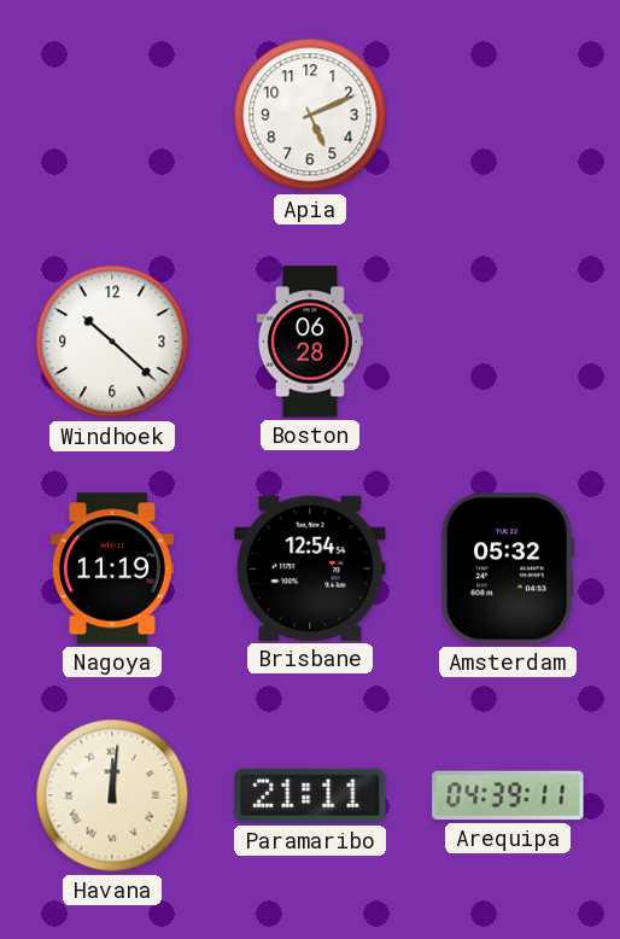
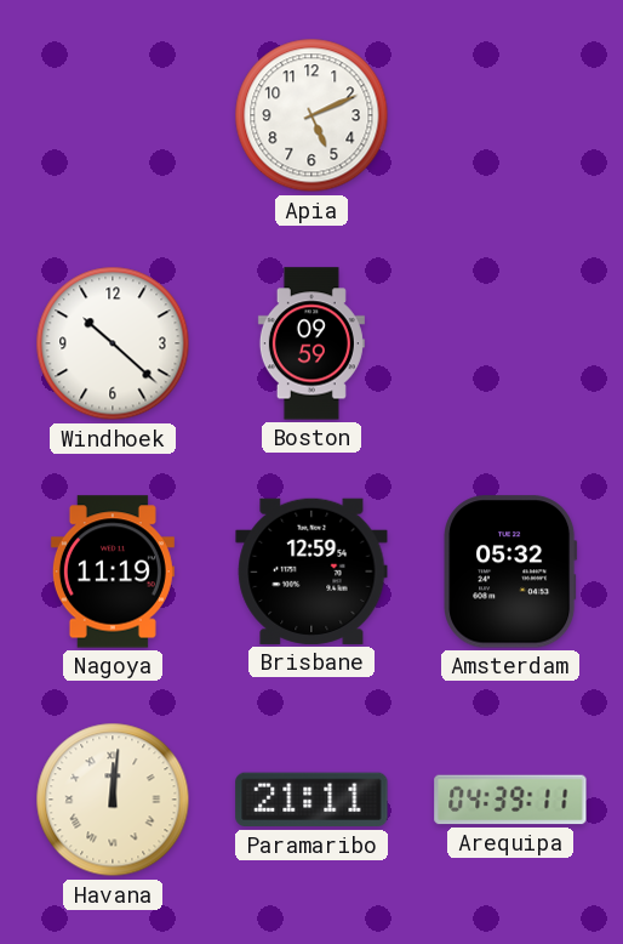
Boston: 06:28 -> 09:59
Brisbane: 12:54 -> 12:59
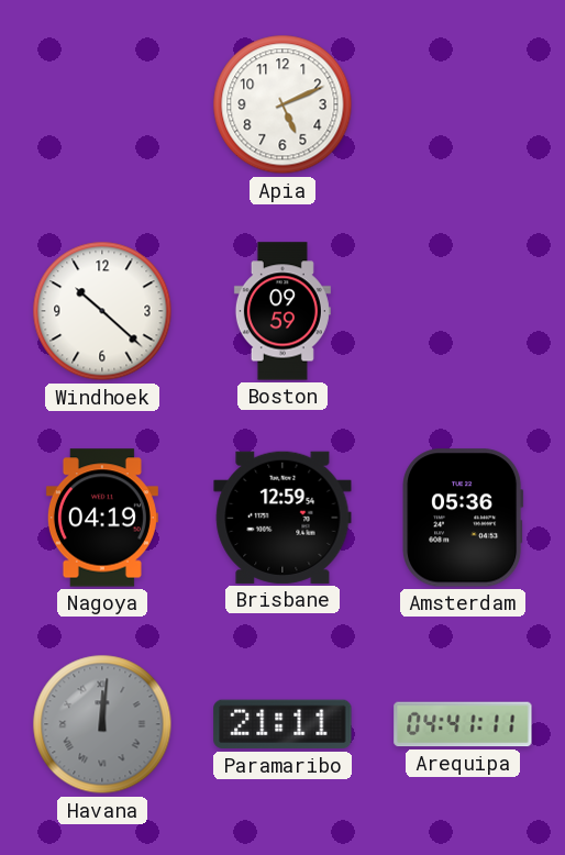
Nagoya: 11:19 -> 04:19
Amsterdam: 05:32 -> 05:36
Havana dial: cream -> grey
Arequipa: 04:39 -> 04:41
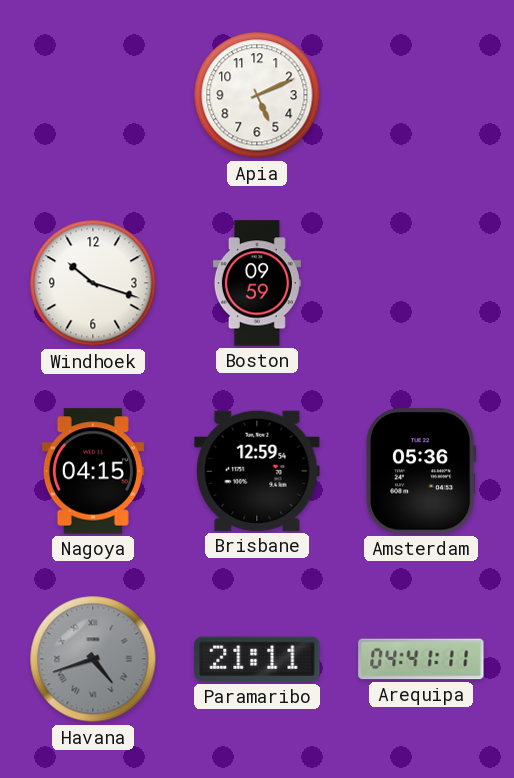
Windhoek: 10:22 -> 10:18
Nagoya: 04:19 -> 04:15
Havana: 12:01 -> 4:42
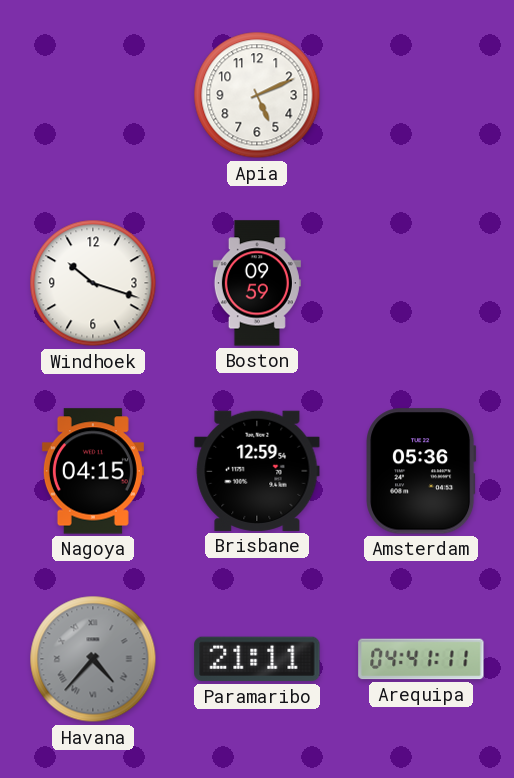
Havana: 4:42 -> 4:37
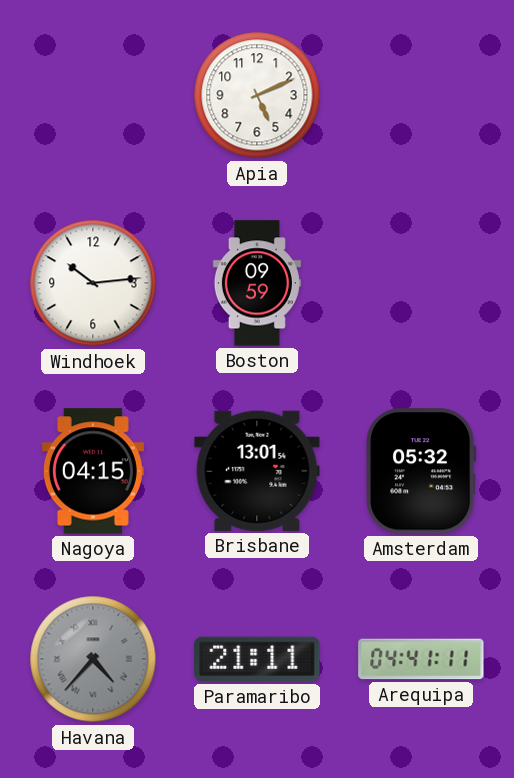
Windhoek: 10:18 -> 10:14
Brisbane: 12:59 -> 13:01
Amsterdam: 05:36 -> 05:32
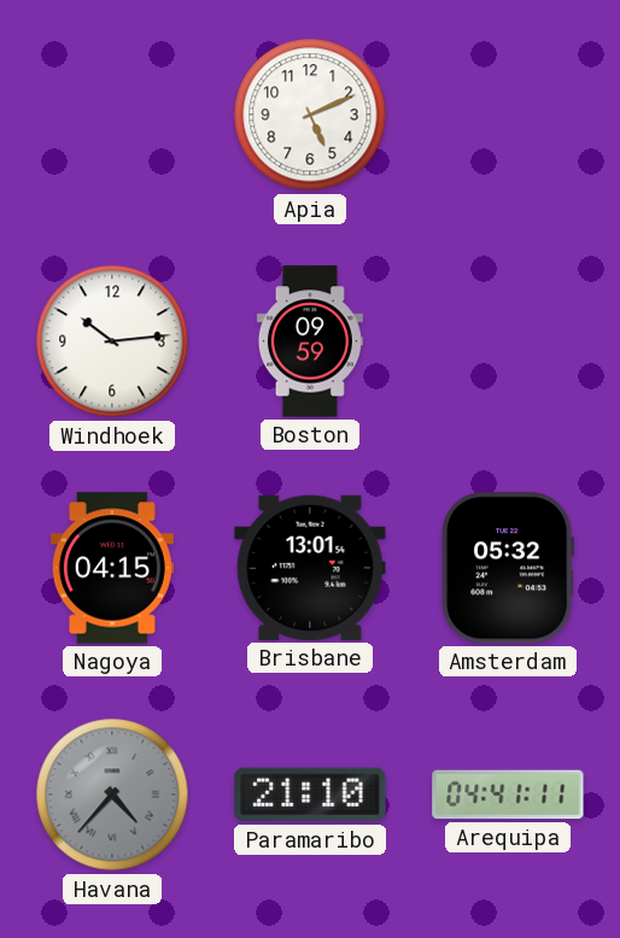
Paramaribo: 21:11 -> 21:10
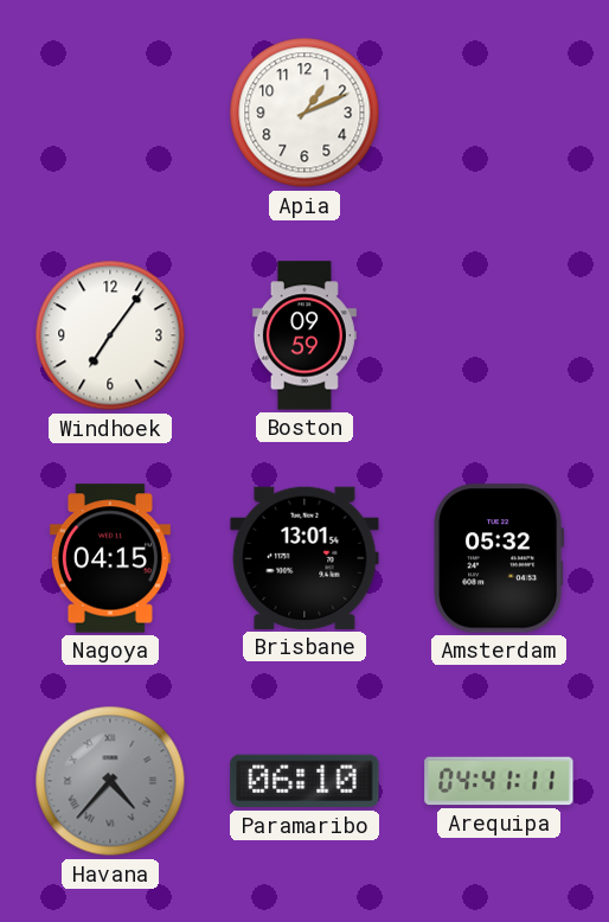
Apia: 5:11 -> 1:11
Windhoek: 10:14 -> 7:06
Paramaribo: 21:10 -> 06:10
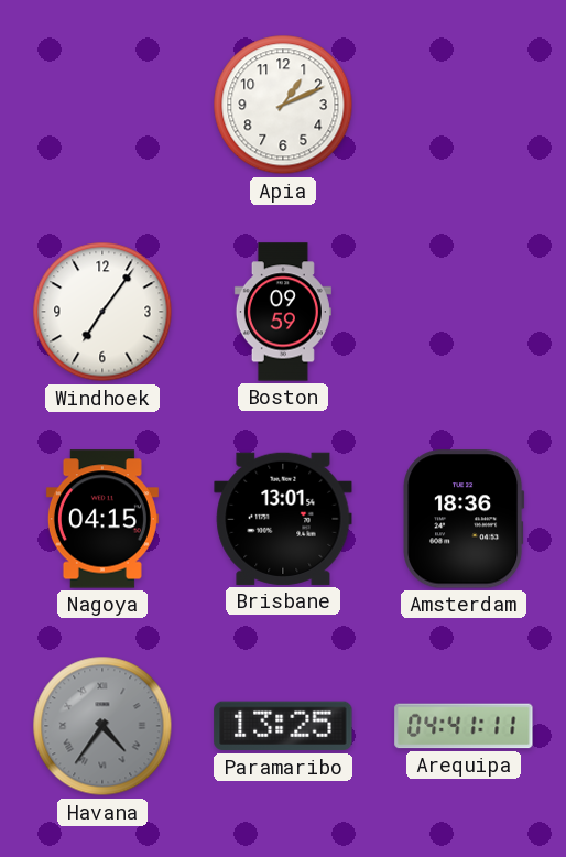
Amsterdam: 05:32 -> 18:36
Havana: 4:37 -> 4:36
Paramaribo: 06:10 -> 13:25
